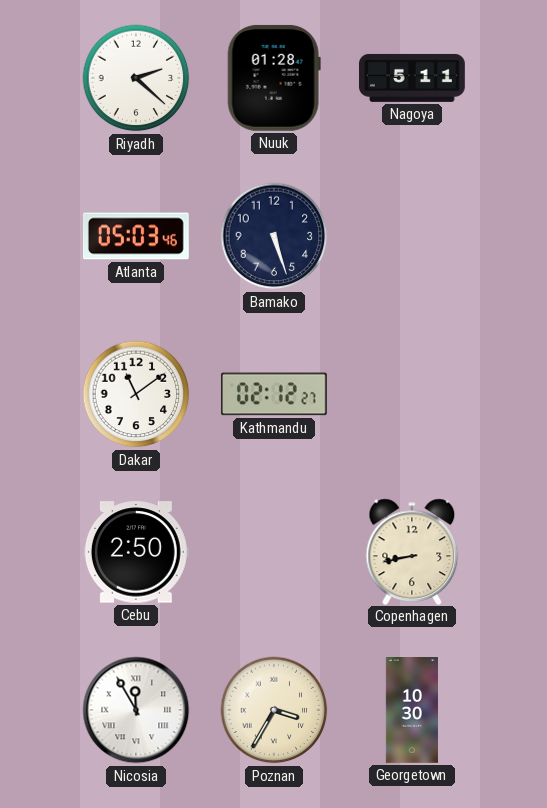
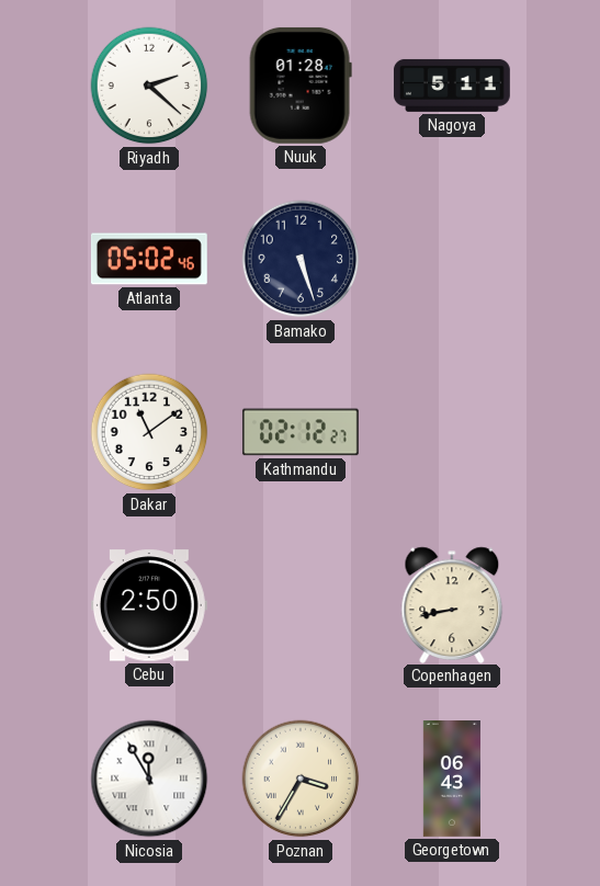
Atlanta: 05:03 -> 05:02
Georgetown: 10:30 -> 06:43
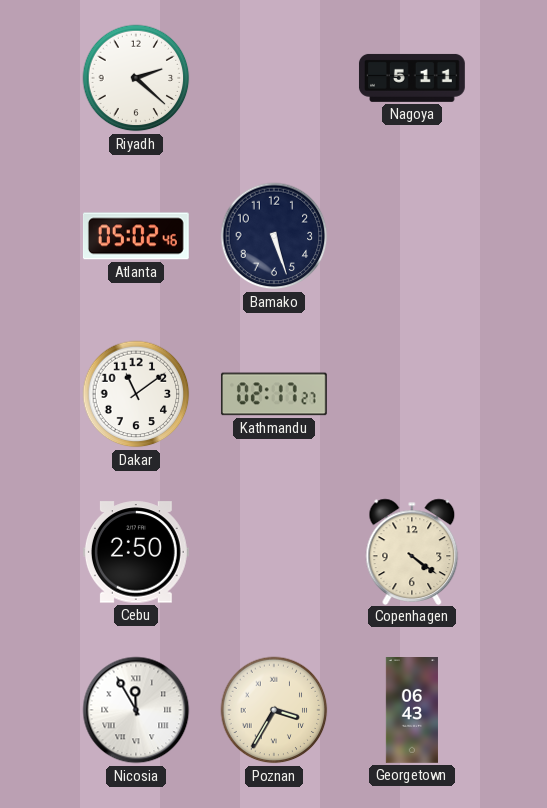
Nuuk: 01:28 -> none
Kathmandu: 02:12 -> 02:17
Copenhagen: 8:43 -> 4:21
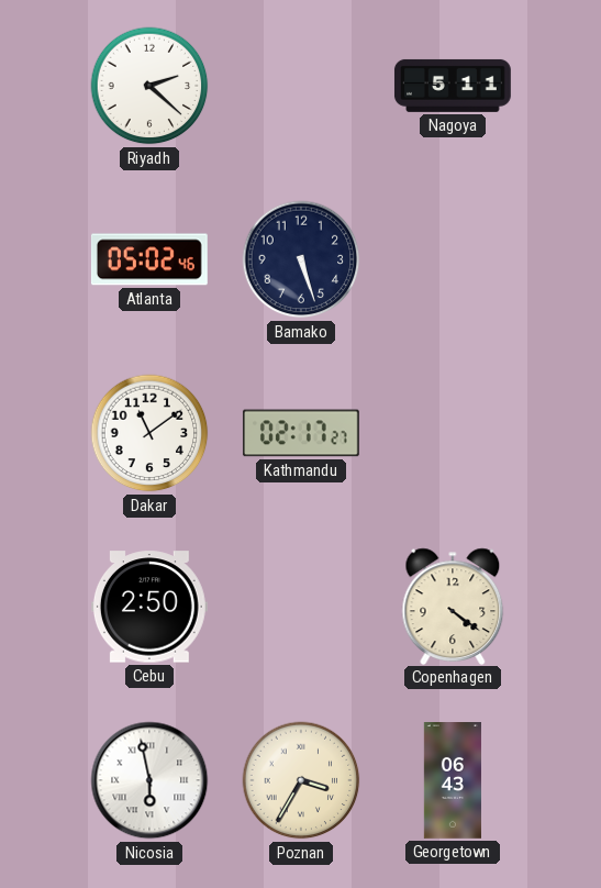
Nicosia: 11:55 -> 5:58
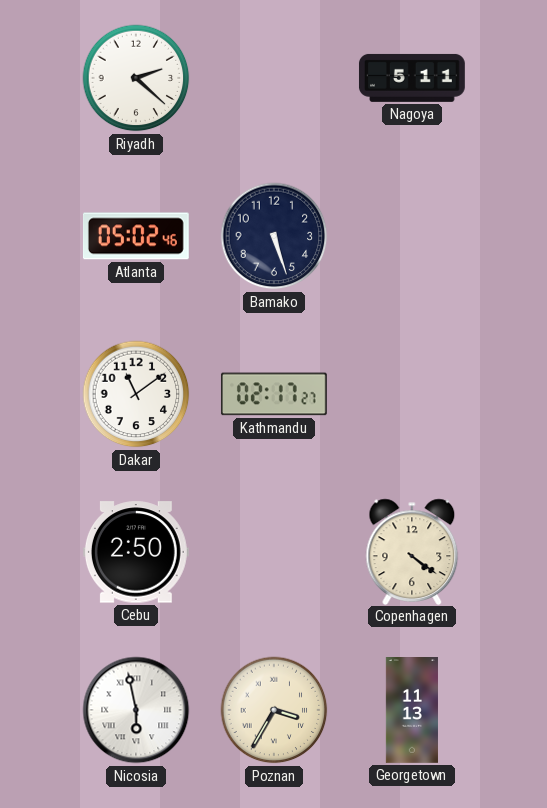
Georgetown: 06:43 -> 11:13
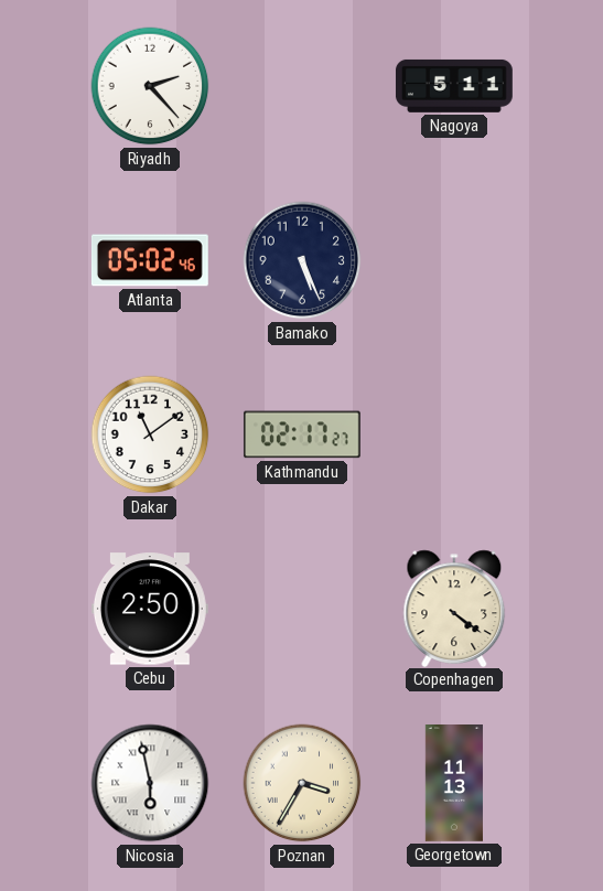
Riyadh: 2:22 -> 2:23
Bamako: 5:27 -> 5:26
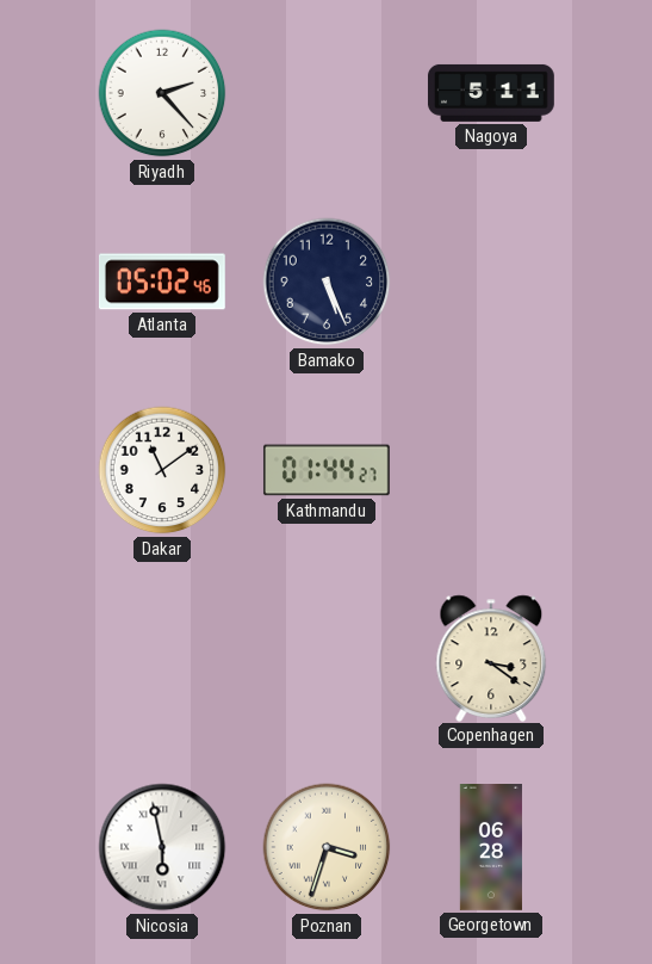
Kathmandu: 02:17 -> 01:44
Cebu: 2:50 -> none
Copenhagen: 4:21 -> 3:21
Poznan: 3:35 -> 3:33
Georgetown: 11:13 -> 06:28
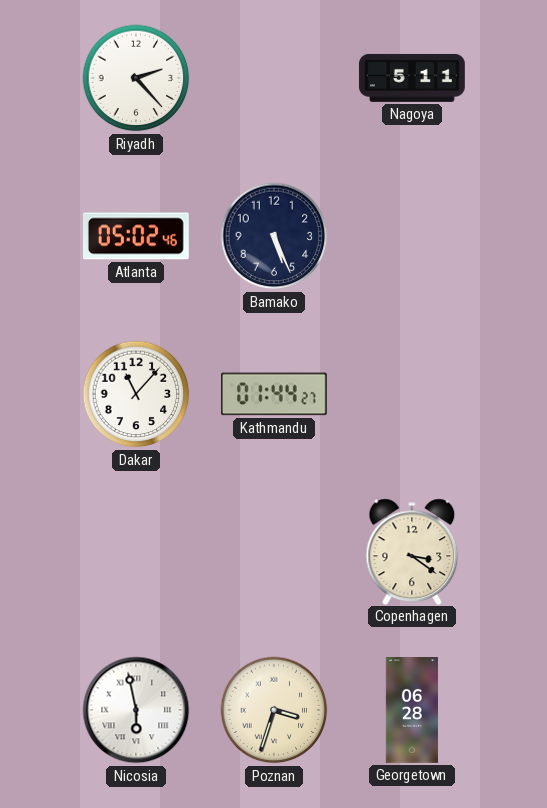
Dakar: 11:09 -> 11:07
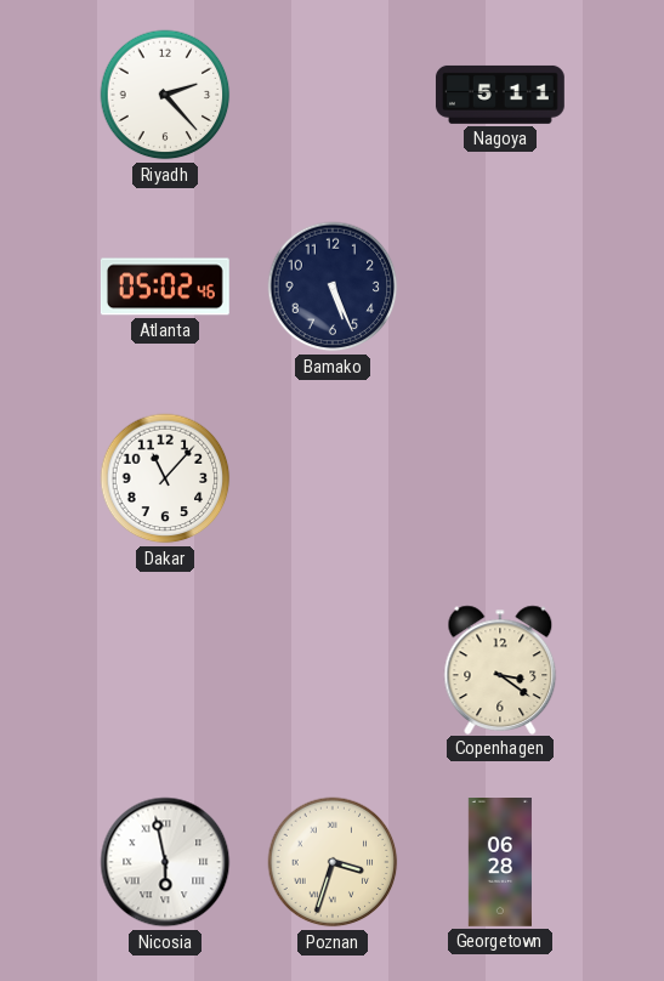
Kathmandu: 01:44 -> none
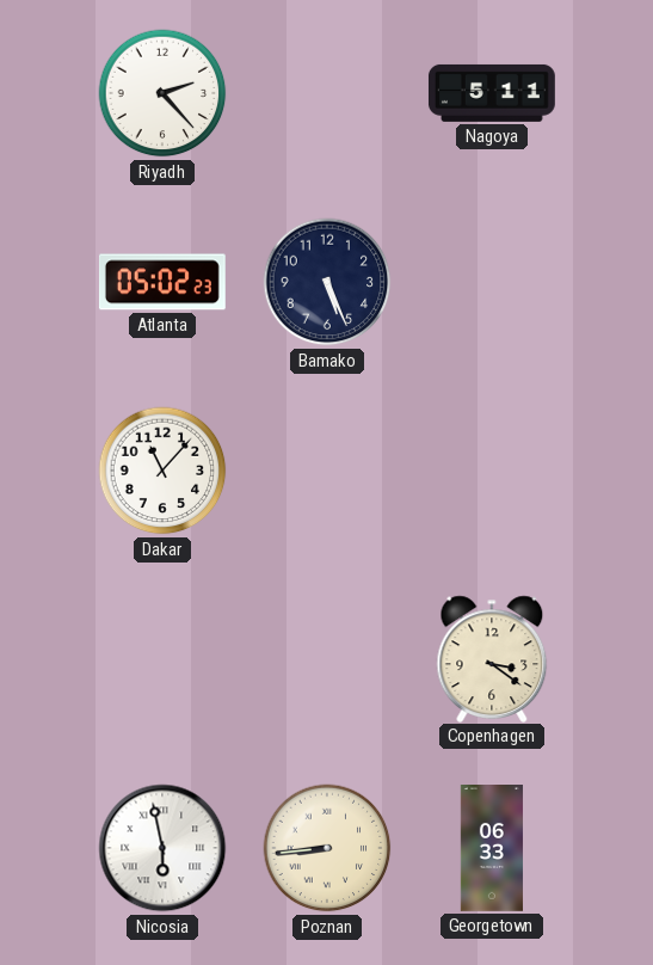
Atlanta: 05:02:46 -> 05:02:23
Poznan: 3:33 -> 8:44
Georgetown: 06:28 -> 06:33
